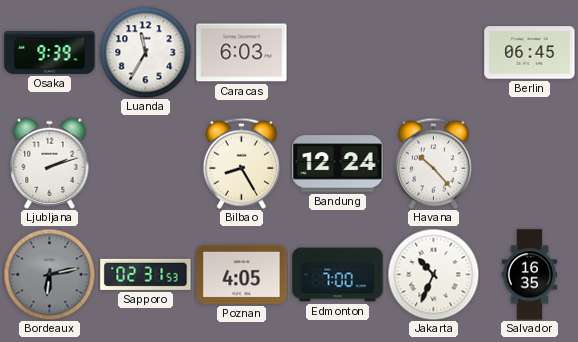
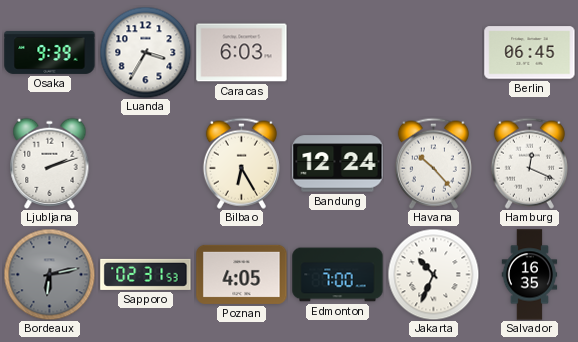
Luanda: 11:35 -> 3:35
Bilbao: 8:25 -> 6:25
Hamburg: none -> 12:19
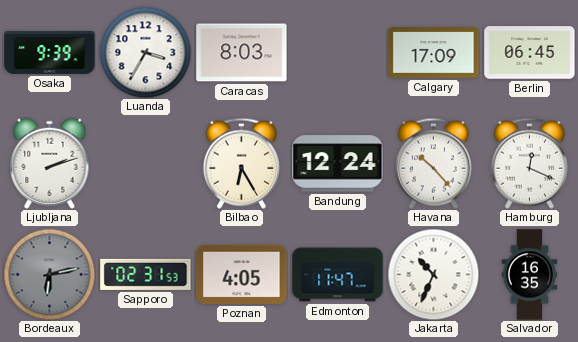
Caracas: 6:03 -> 8:03
Calgary: none -> 17:09
Edmonton: 7:00 -> 11:47
